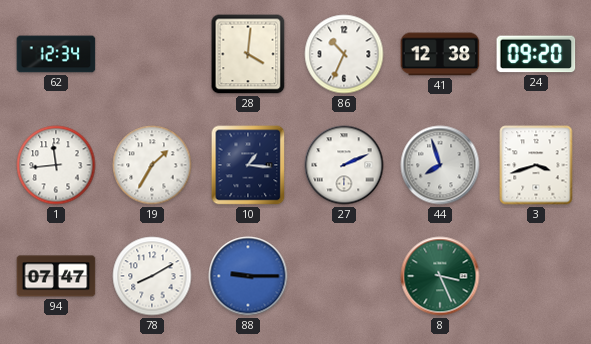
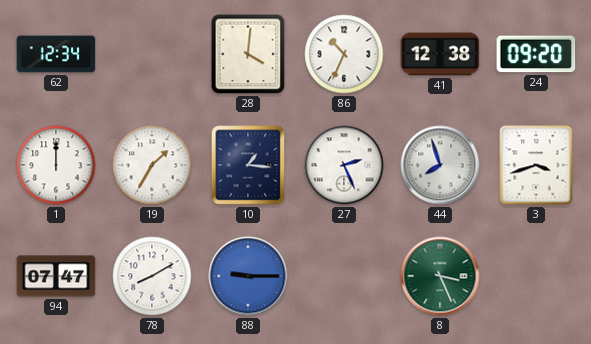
1: 11:44 -> 12:00
27: 2:11 -> 2:26
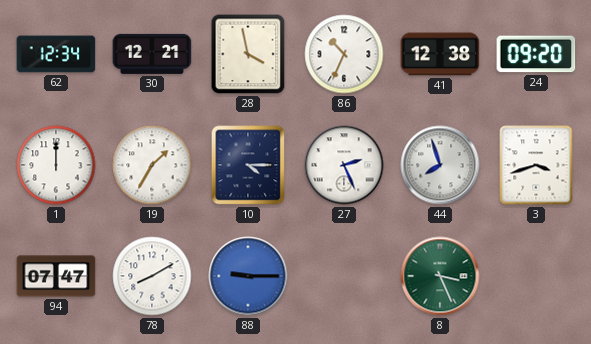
30: none -> 12:21
28: 4:01 -> 3:58
10: 1:16 -> 4:15
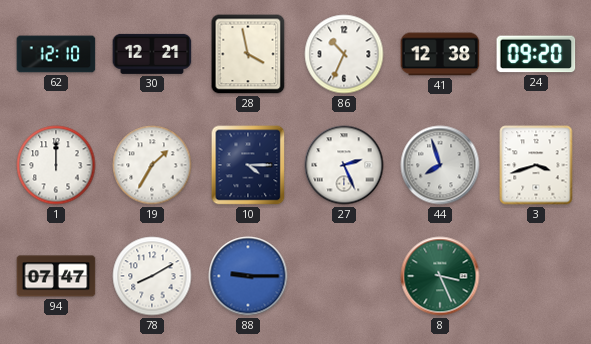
62: 12:34 -> 12:10
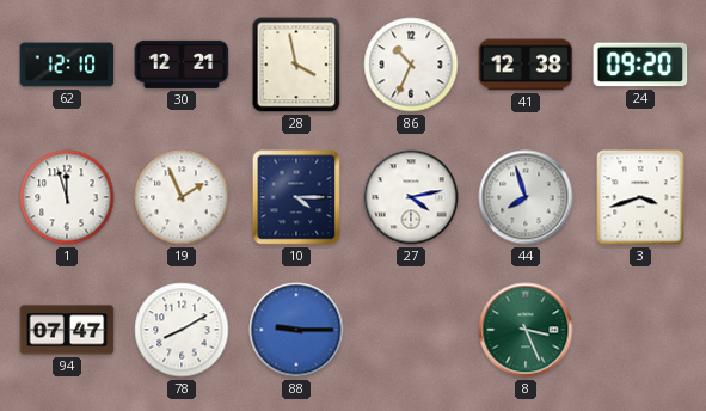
1: 12:00 -> 11:57
19: 1:35 -> 1:56
27: 2:26 -> 4:13
